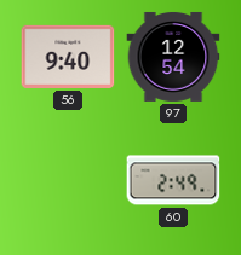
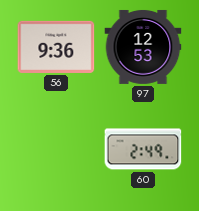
56: 9:40 -> 9:36
97: 12:54 -> 12:53
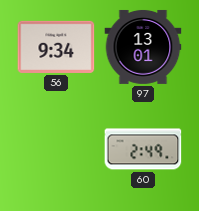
56: 9:36 -> 9:34
97: 12:53 -> 13:01
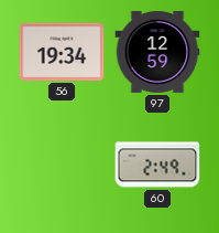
56: 9:34 -> 19:34
97: 13:01 -> 12:59
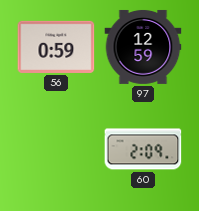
56: 19:34 -> 0:59
60: 2:49 -> 2:09
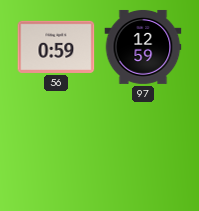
60: 2:09 -> none
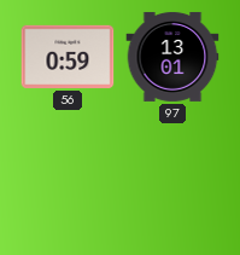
97: 12:59 -> 13:01
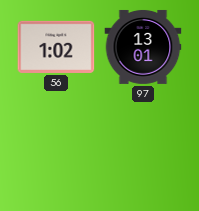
56: 0:59 -> 1:02
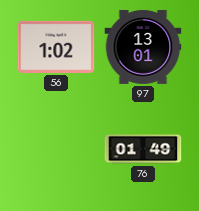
76: none -> 01:49
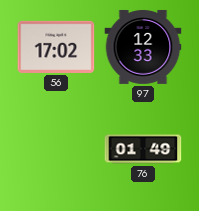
56: 1:02 -> 17:02
97: 13:01 -> 12:33
